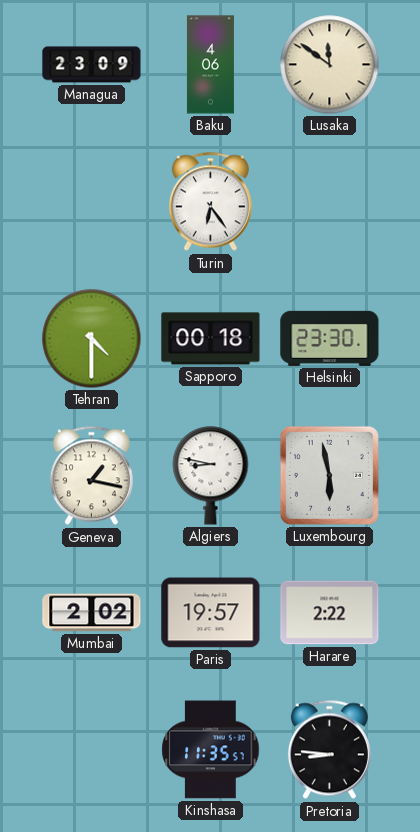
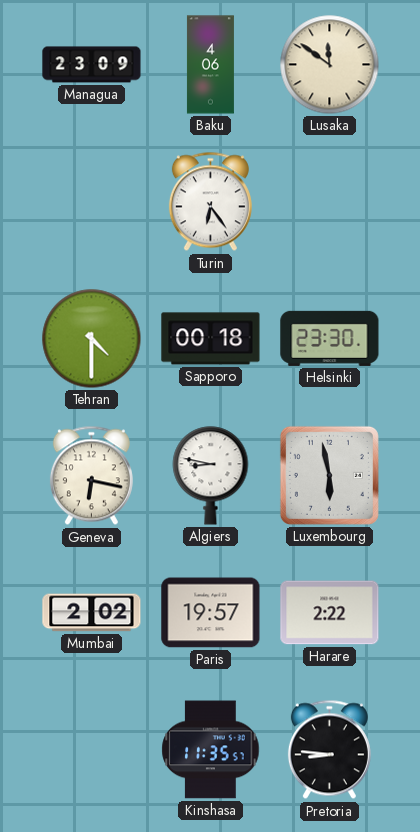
Geneva: 1:17 -> 6:17
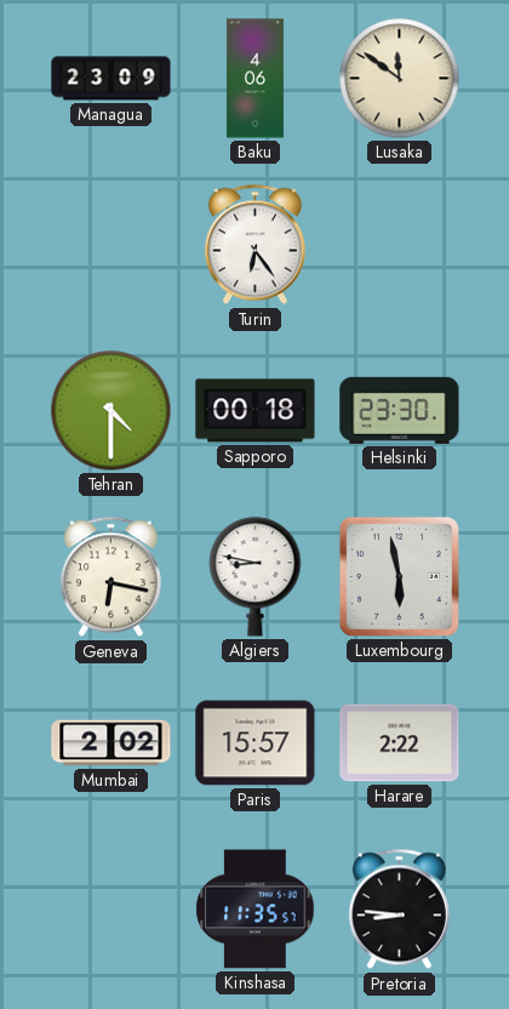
Paris: 19:57 -> 15:57
